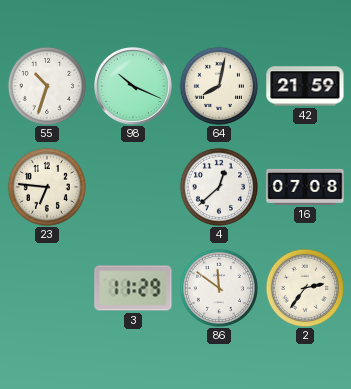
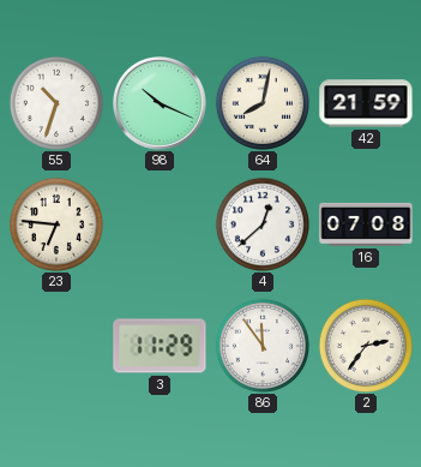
86: 11:51 -> 11:54
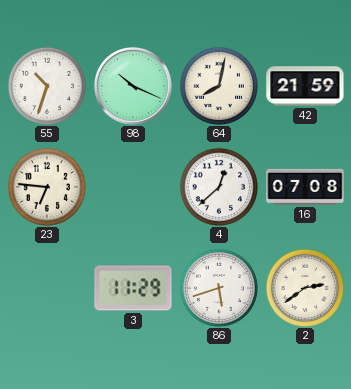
86: 11:54 -> 5:42
2: 2:36 -> 2:39
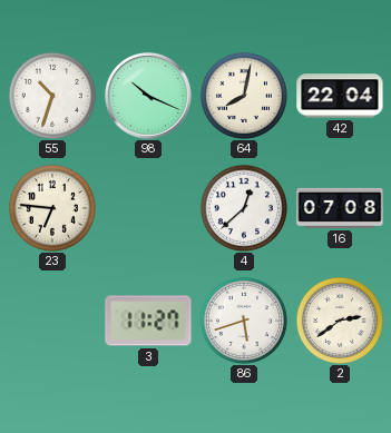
42: 21:59 -> 22:04
3: 11:29 -> 11:27
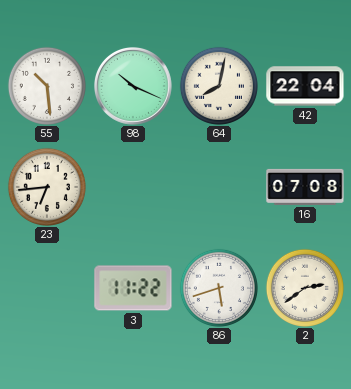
55: 10:33 -> 10:29
23: 6:46 -> 6:44
4: 12:38 -> none
3: 11:27 -> 11:22
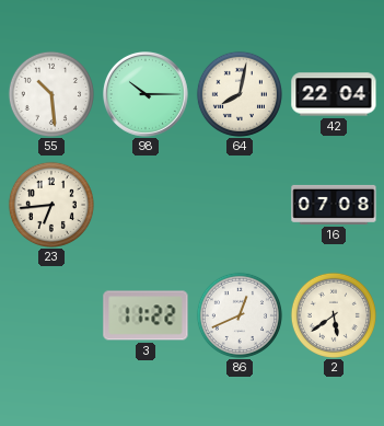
98: 10:19 -> 10:15
86: 5:42 -> 12:41
2: 2:39 -> 5:39
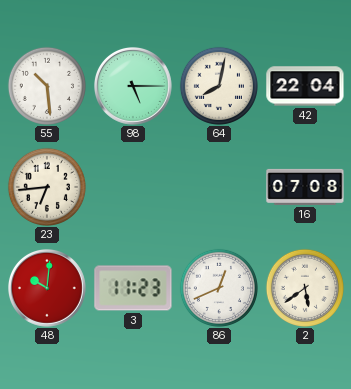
98: 10:15 -> 5:15
48: none -> 10:01
3: 11:22 -> 11:23
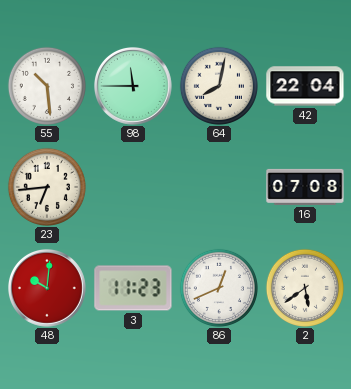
98: 5:15 -> 11:45
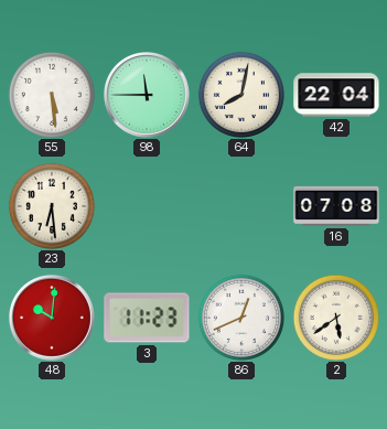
55: 10:29 -> 5:29
23: 6:44 -> 6:29
